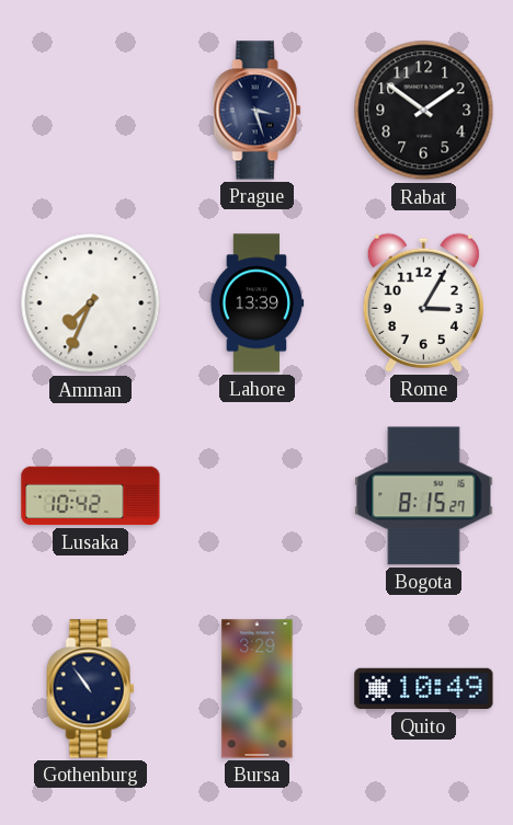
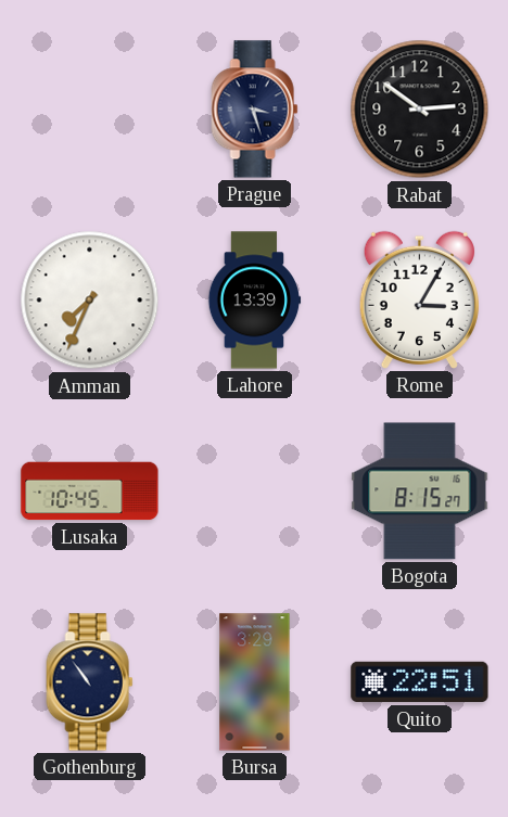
Rabat: 1:51 -> 2:51
Lusaka: 10:42 -> 10:45
Quito: 10:49 -> 22:51
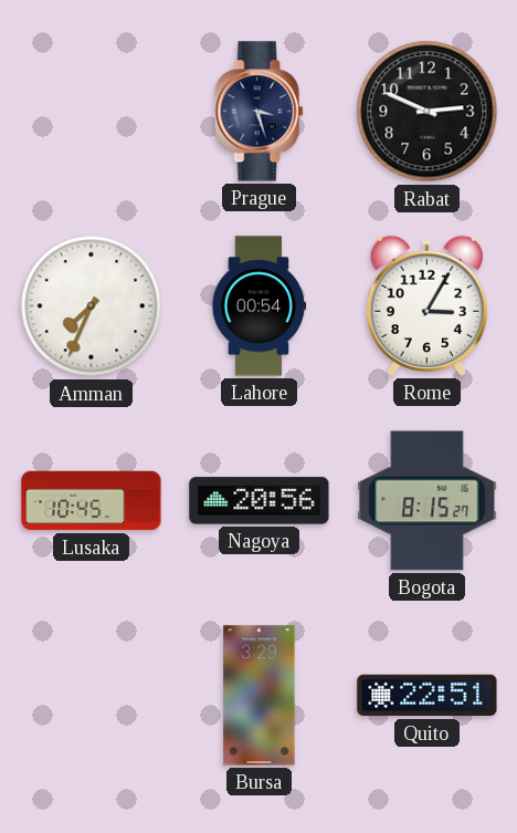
Rabat: 2:51 -> 2:49
Lahore: 13:39 -> 00:54
Nagoya: none -> 20:56
Gothenburg: 10:54 -> none
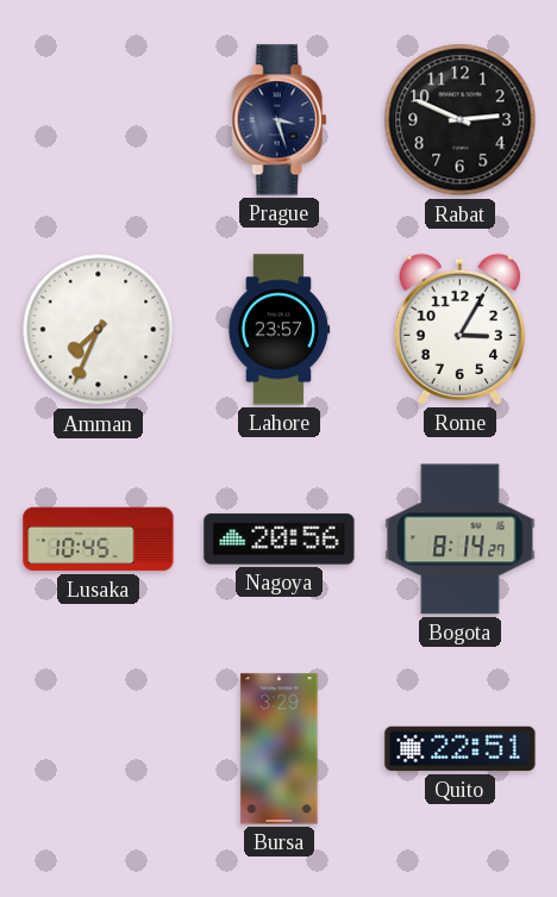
Lahore: 00:54 -> 23:57
Bogota: 8:15 -> 8:14
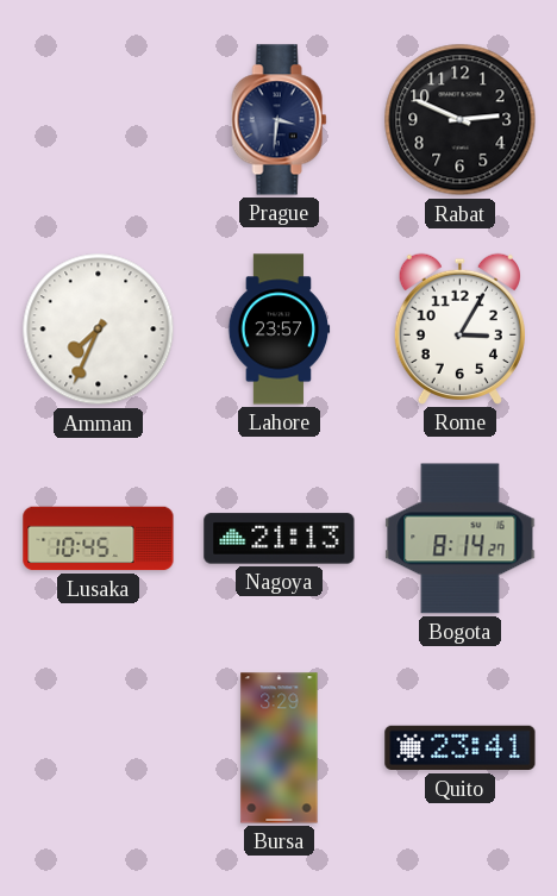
Prague: 3:27 -> 3:31
Nagoya: 20:56 -> 21:13
Quito: 22:51 -> 23:41
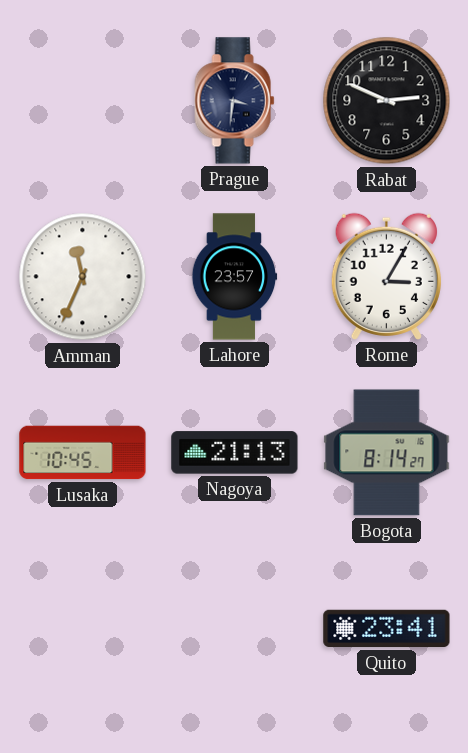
Amman: 7:34 -> 11:34
Bursa: 3:29 -> none
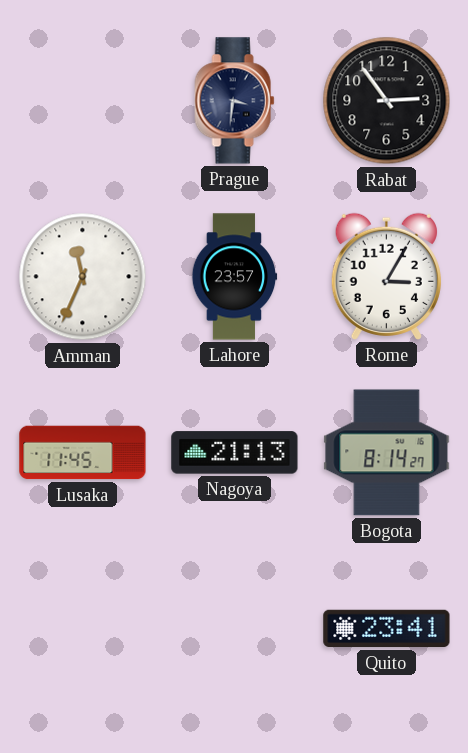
Rabat: 2:49 -> 2:54
Lusaka: 10:45 -> 11:45
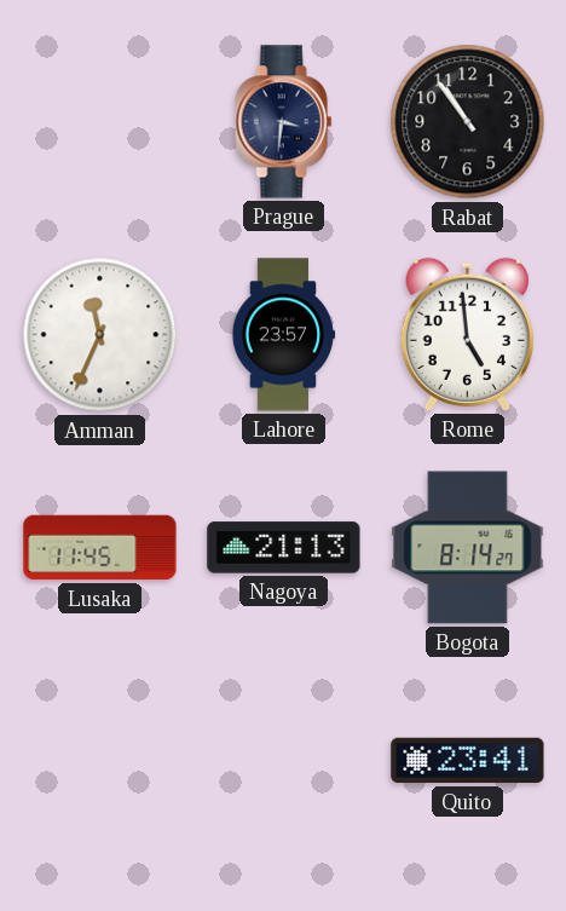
Rabat: 2:54 -> 10:54
Rome: 3:05 -> 4:59
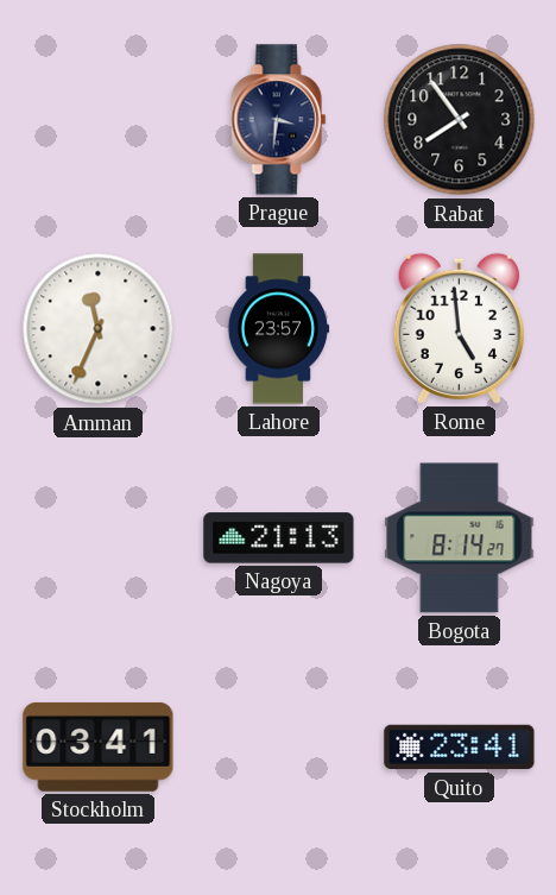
Rabat: 10:54 -> 7:54
Lusaka: 11:45 -> none
Stockholm: none -> 03:41
